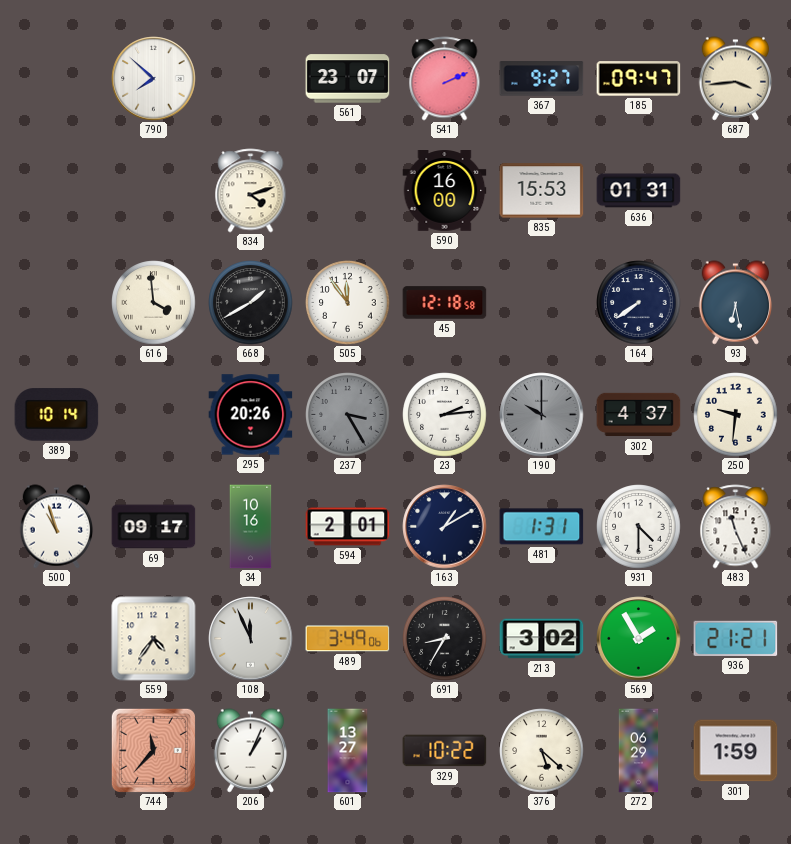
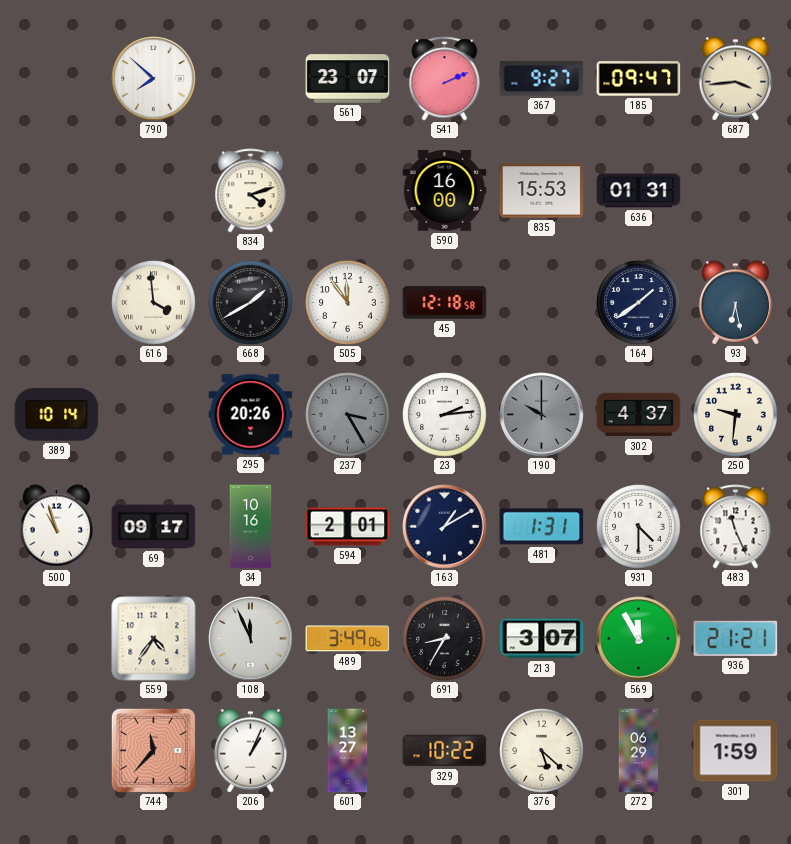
164: 7:39 -> 1:39
213: 3:02 -> 3:07
569: 1:55 -> 11:55
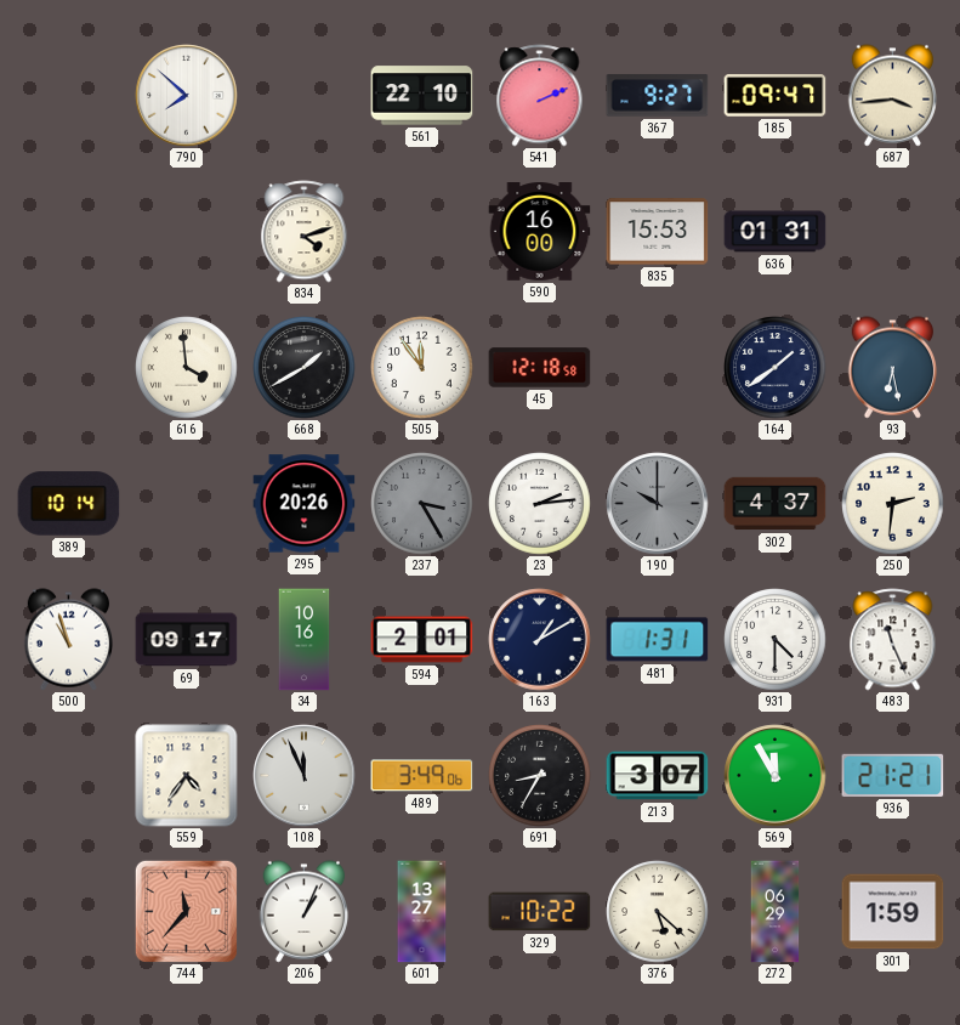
561: 23:07 -> 22:10
250: 9:31 -> 2:31
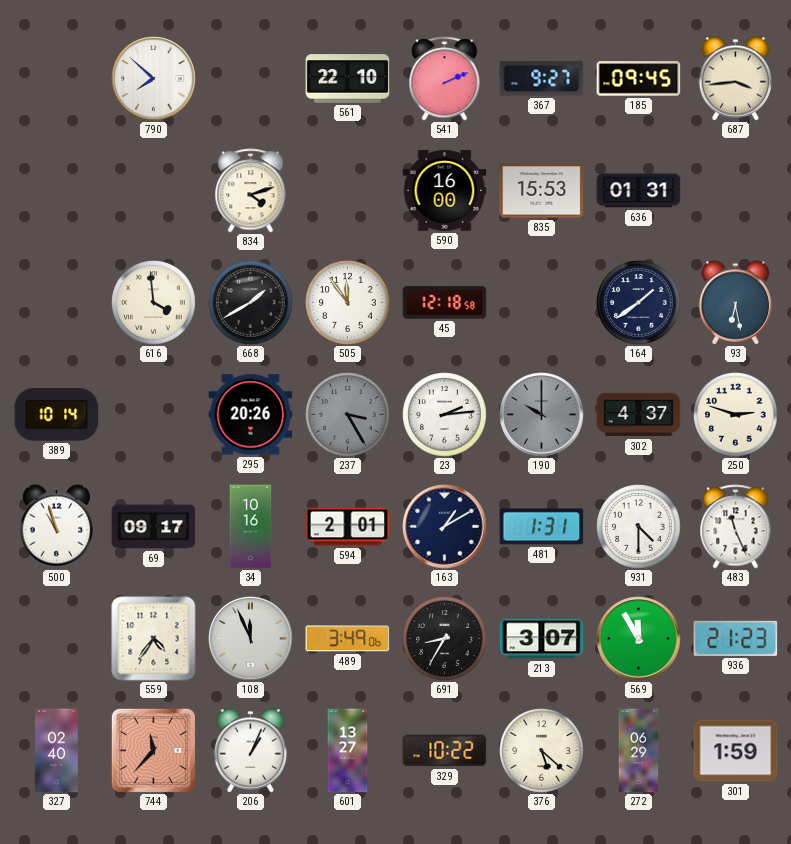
185: 09:47 -> 09:45
250: 2:31 -> 2:48
936: 21:21 -> 21:23
327: none -> 02:40
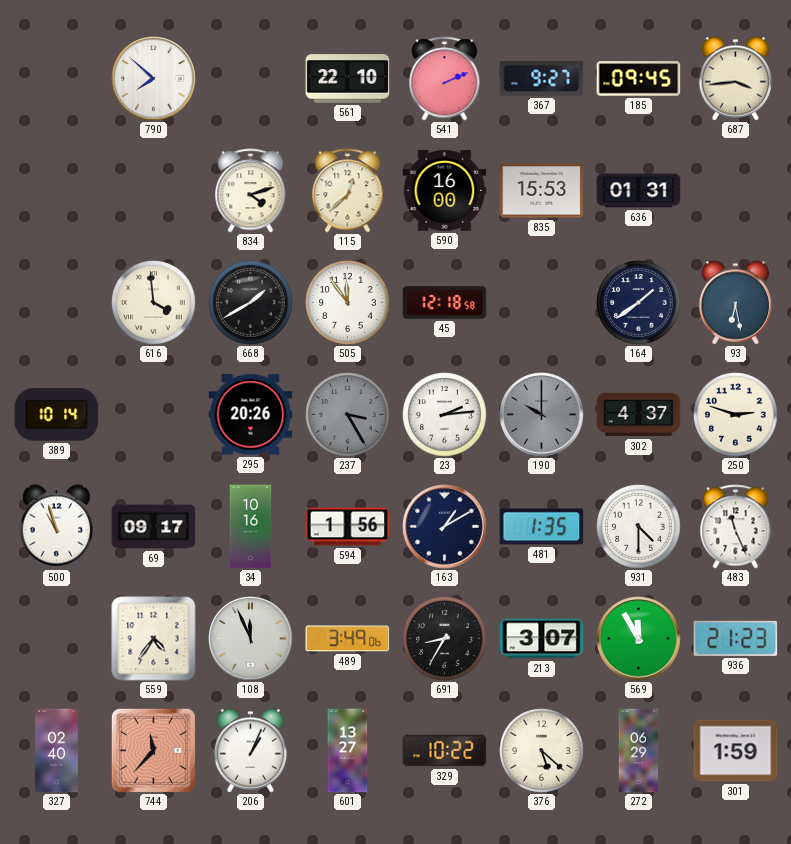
115: none -> 12:38
594: 2:01 -> 1:56
481: 1:31 -> 1:35
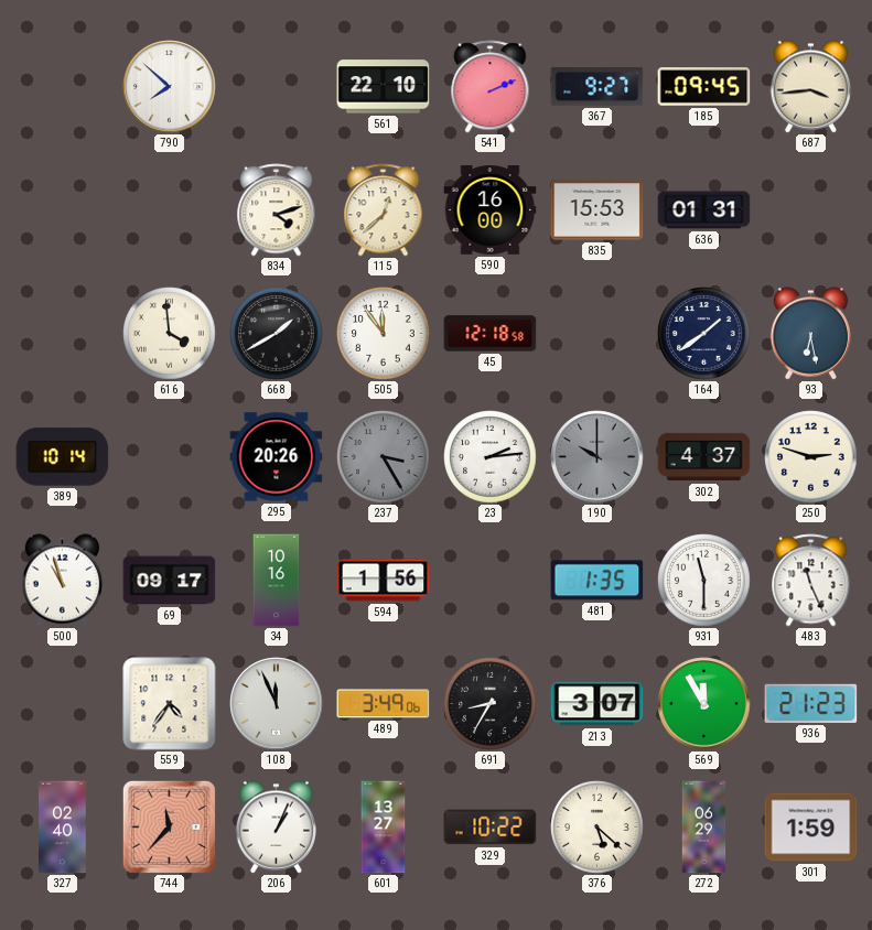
163: 1:10 -> none
931: 4:30 -> 11:30
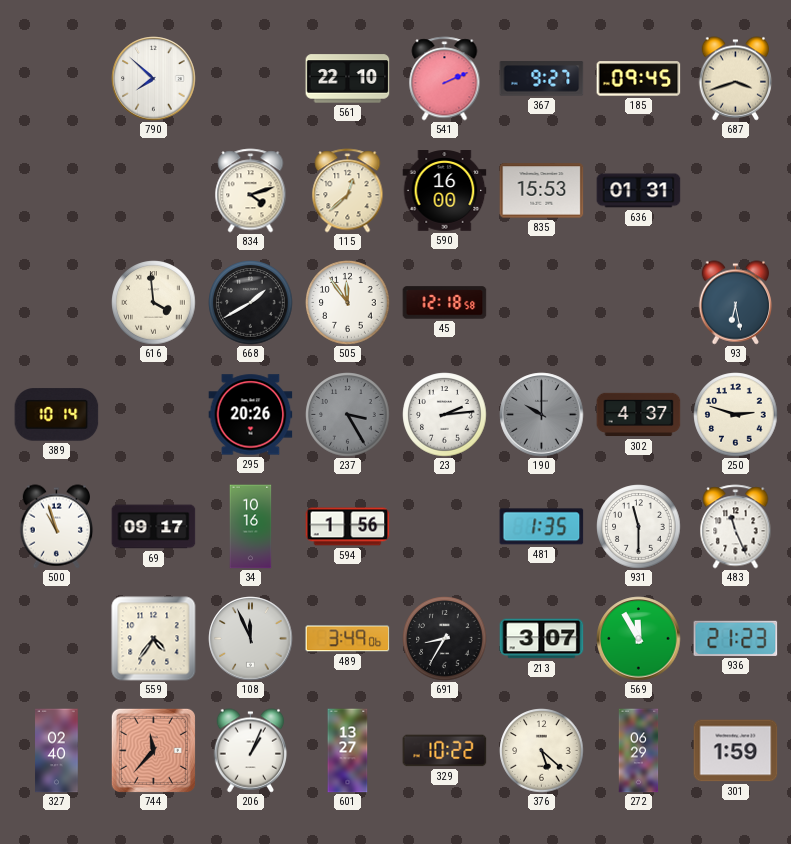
687: 3:44 -> 3:42
164: 1:39 -> none
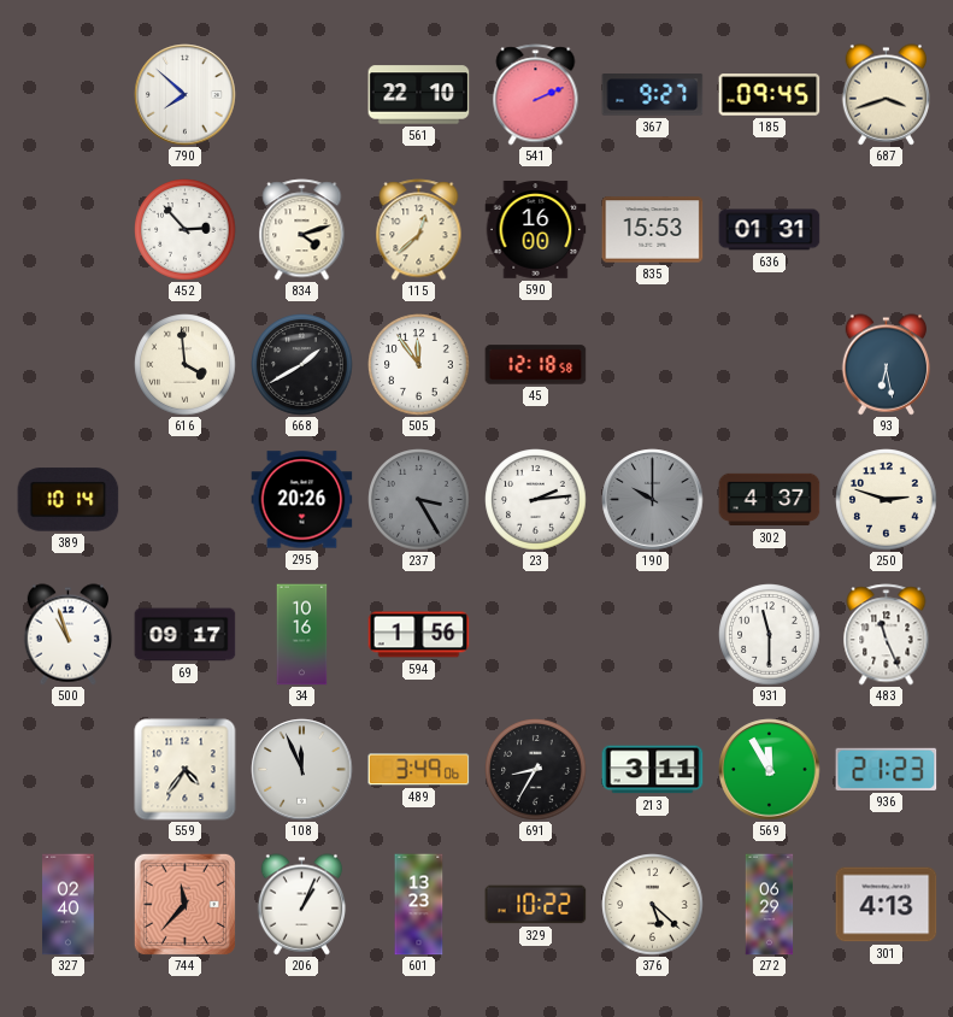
452: none -> 2:53
481: 1:35 -> none
213: 3:07 -> 3:11
601: 13:27 -> 13:23
301: 1:59 -> 4:13
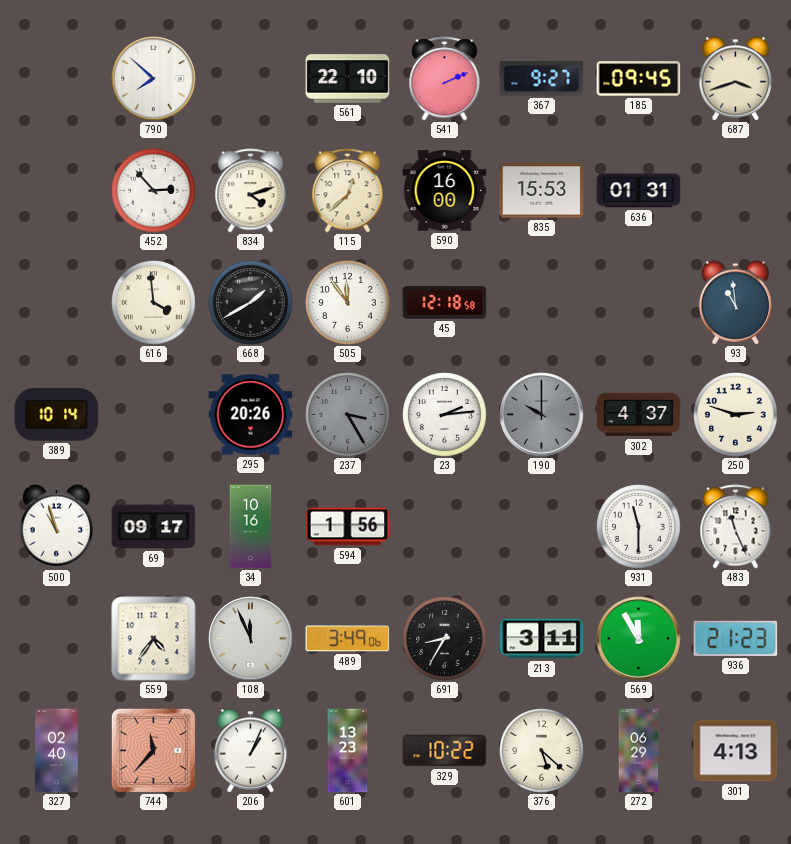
93: 6:28 -> 10:59
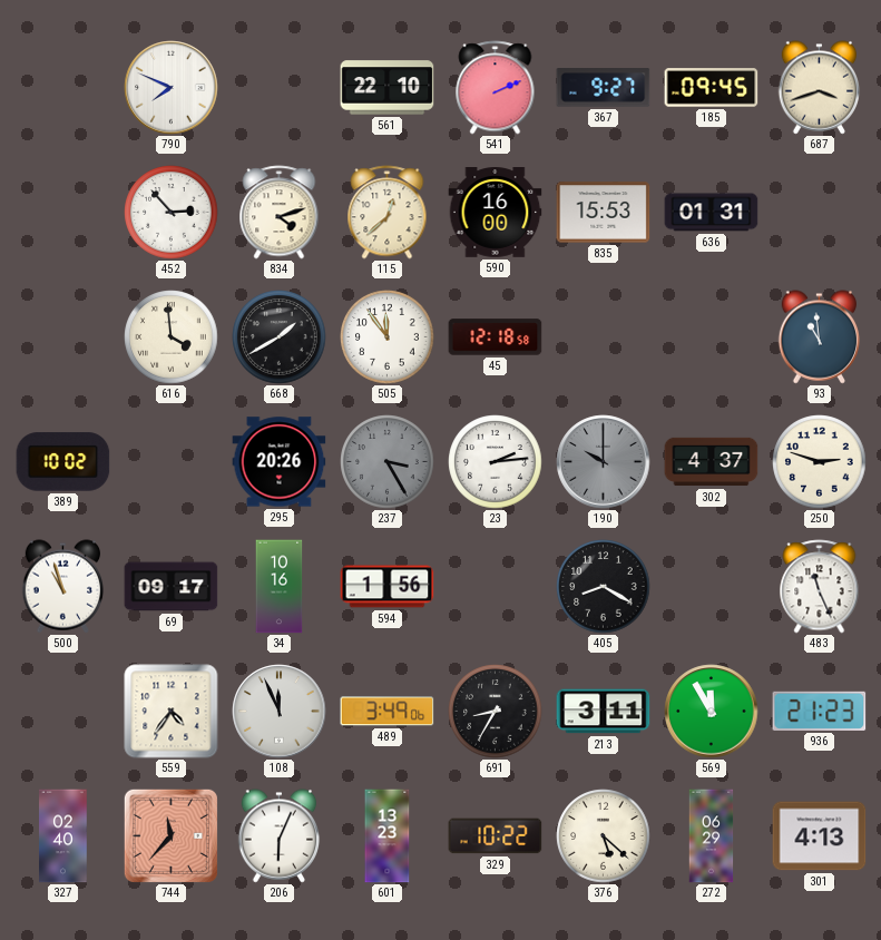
790: 7:52 -> 7:49
389: 10:14 -> 10:02
405: none -> 8:20
931: 11:30 -> none
206: 1:04 -> 6:04
